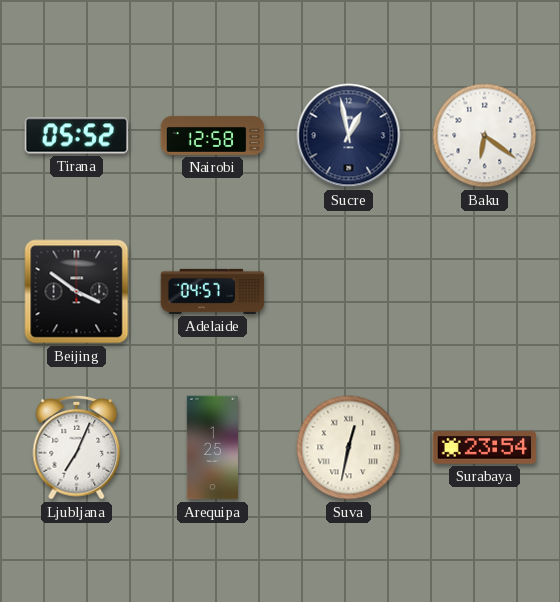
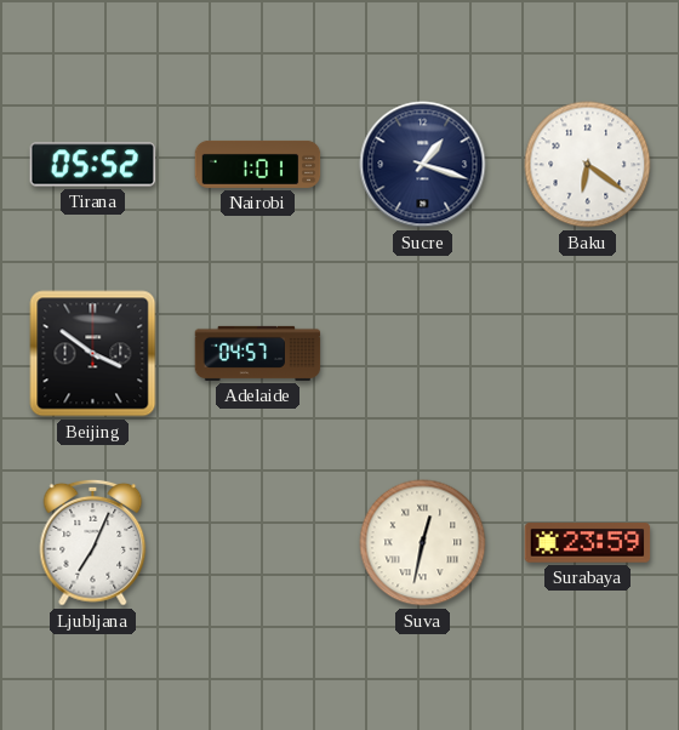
Nairobi: 12:58 -> 1:01
Sucre: 12:58 -> 1:18
Arequipa: 1:25 -> none
Surabaya: 23:54 -> 23:59
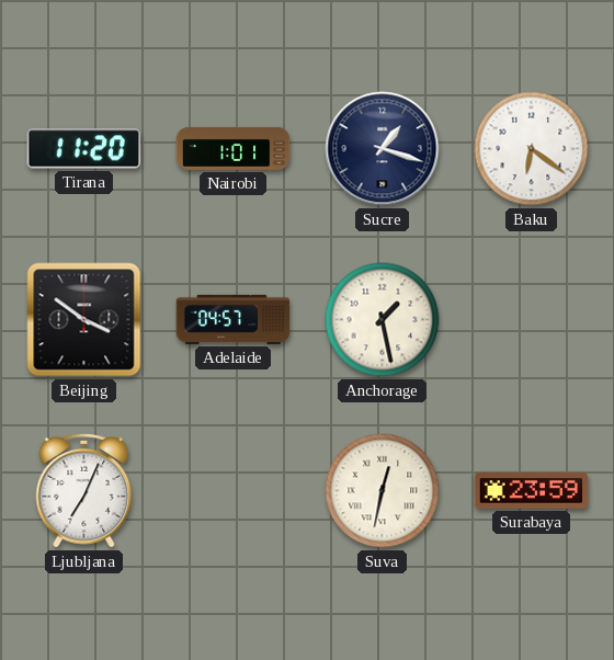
Tirana: 05:52 -> 11:20
Anchorage: none -> 1:28
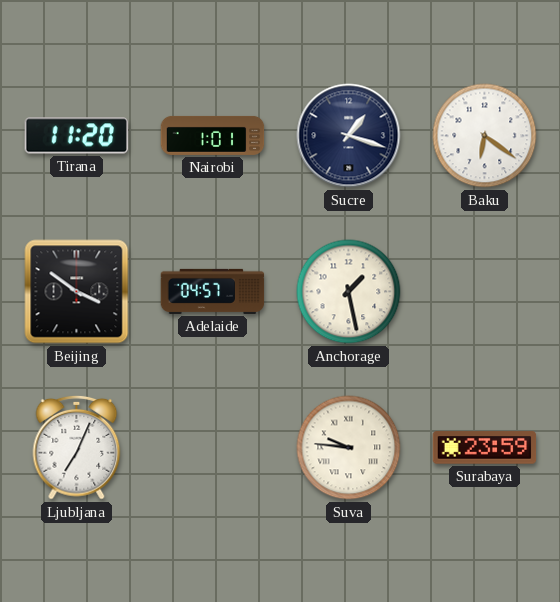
Suva: 12:32 -> 9:46
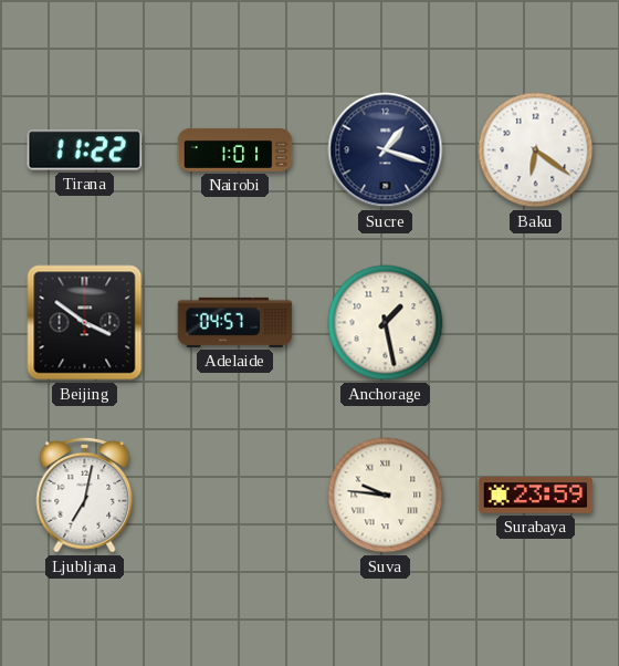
Tirana: 11:20 -> 11:22
Ljubljana: 7:04 -> 7:02
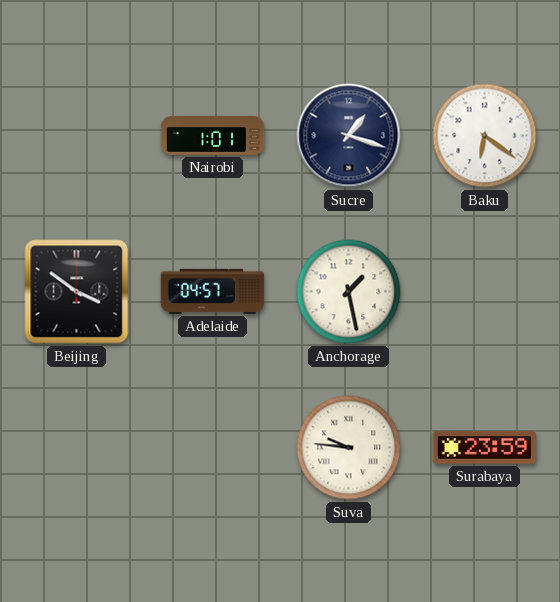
Tirana: 11:22 -> none
Ljubljana: 7:02 -> none
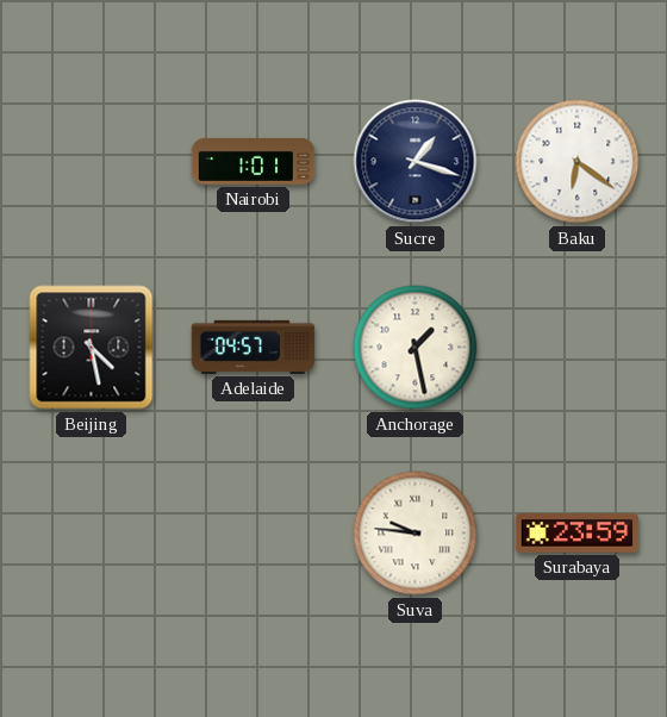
Beijing: 3:51 -> 4:28
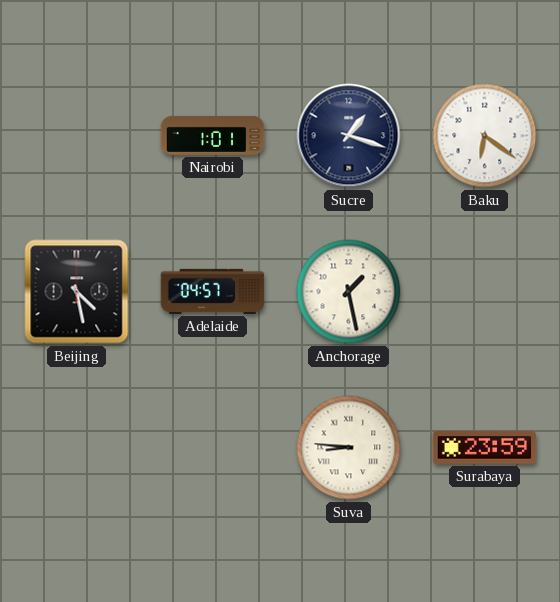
Suva: 9:46 -> 8:46
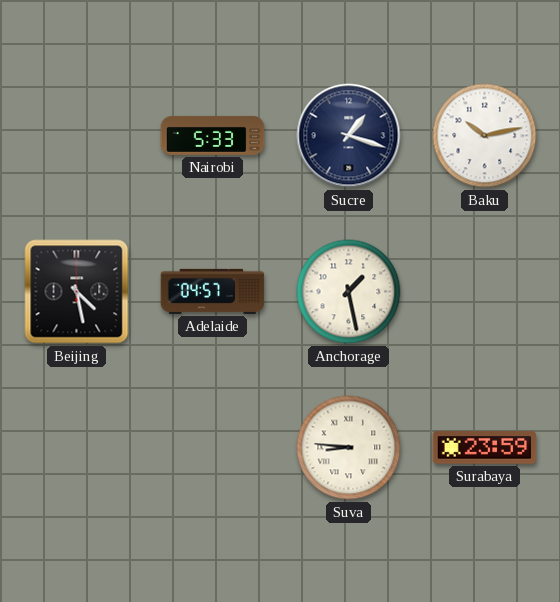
Nairobi: 1:01 -> 5:33
Baku: 6:21 -> 10:13
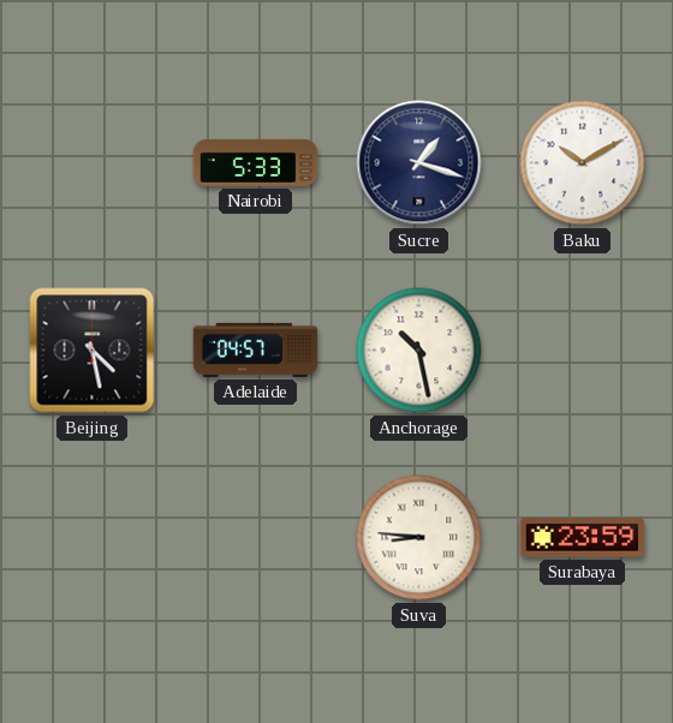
Baku: 10:13 -> 10:10
Anchorage: 1:28 -> 10:28
